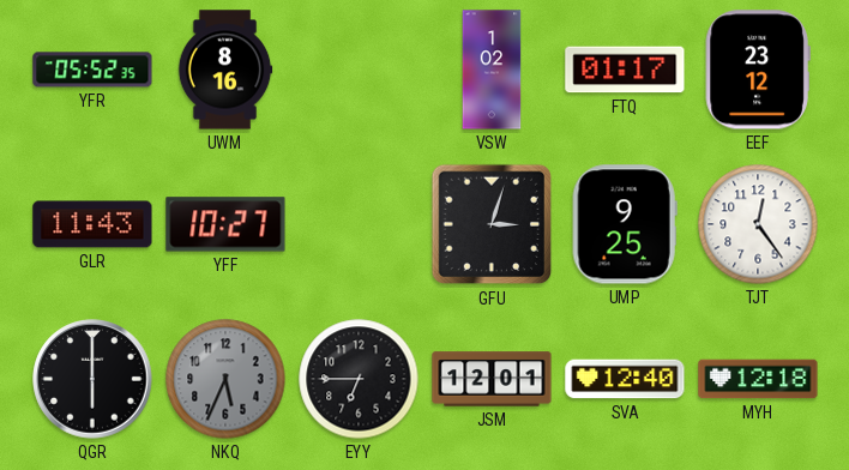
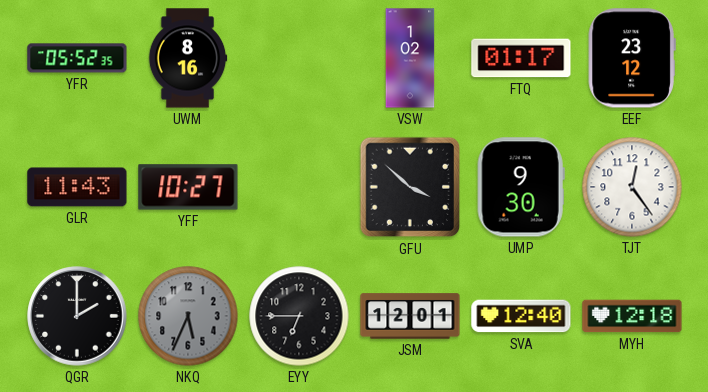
GFU: 3:03 -> 3:52
UMP: 9:25 -> 9:30
QGR: 6:00 -> 2:00
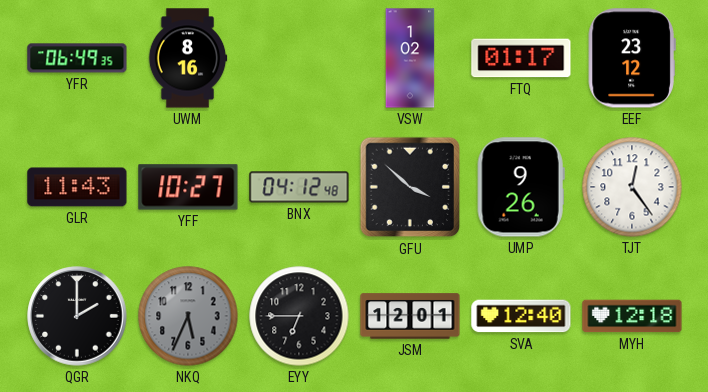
YFR: 05:52 -> 06:49
BNX: none -> 04:12
UMP: 9:30 -> 9:26
